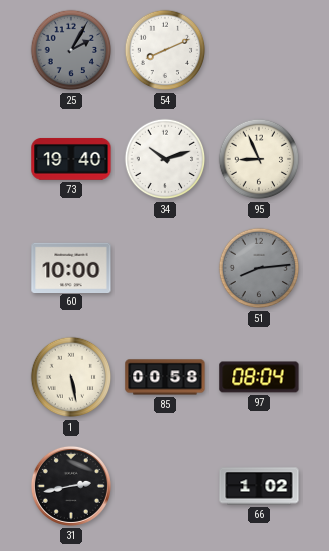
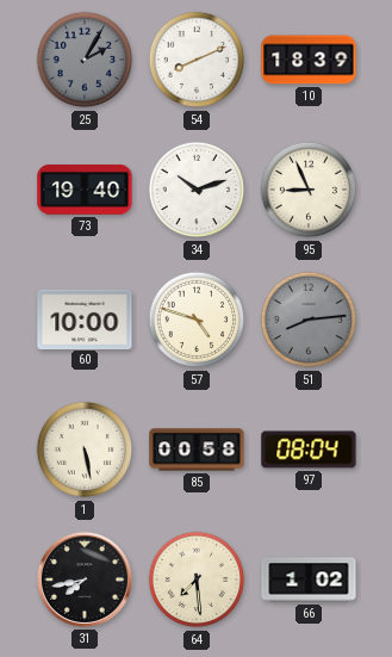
10: none -> 18:39
57: none -> 4:48
31: 2:43 -> 7:43
64: none -> 7:29
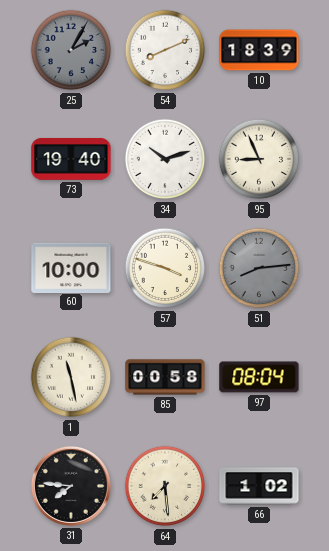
57: 4:48 -> 3:48
1: 5:28 -> 11:28
31: 7:43 -> 7:46
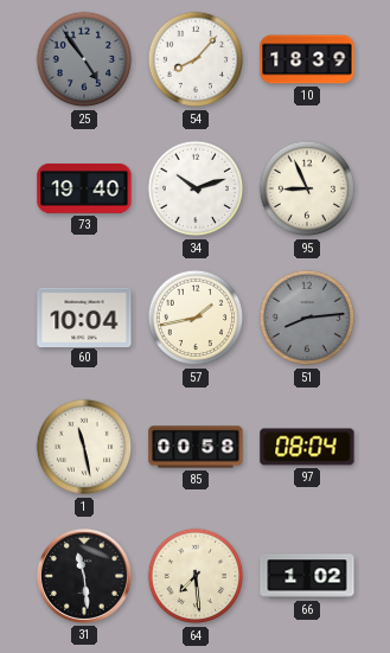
25: 2:05 -> 4:54
54: 8:11 -> 8:07
60: 10:00 -> 10:04
57: 3:48 -> 1:43
31: 7:46 -> 11:29
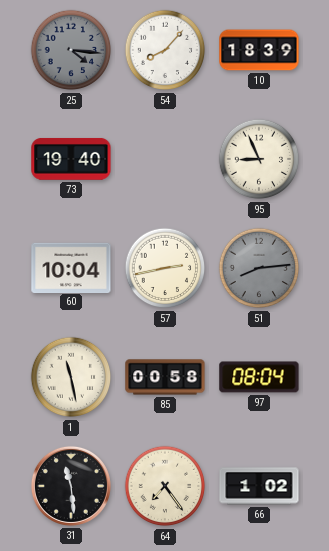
25: 4:54 -> 4:16
34: 10:12 -> none
57: 1:43 -> 2:43
64: 7:29 -> 7:24
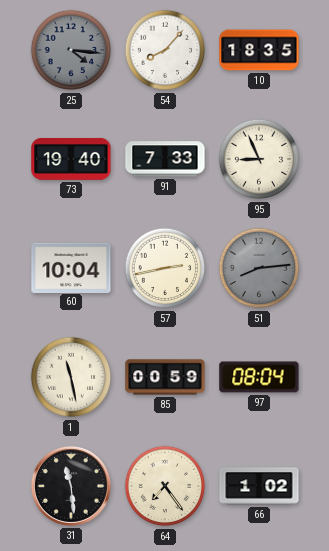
10: 18:39 -> 18:35
91: none -> 7:33
85: 00:58 -> 00:59
